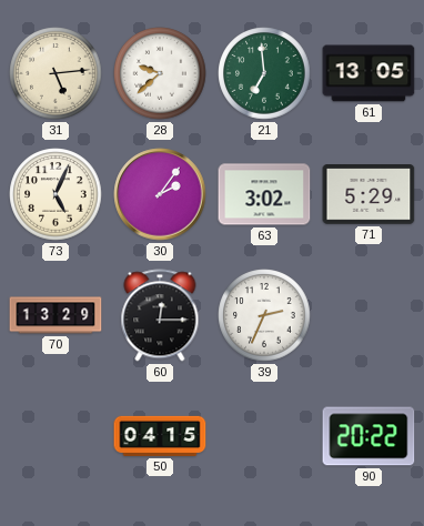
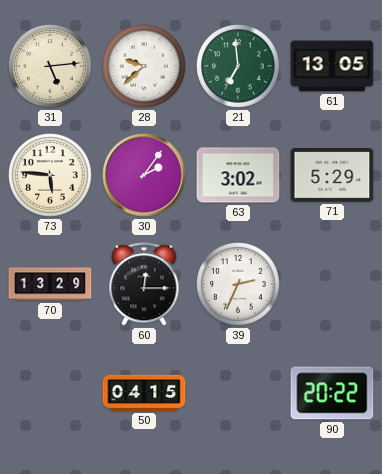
73: 5:04 -> 5:46
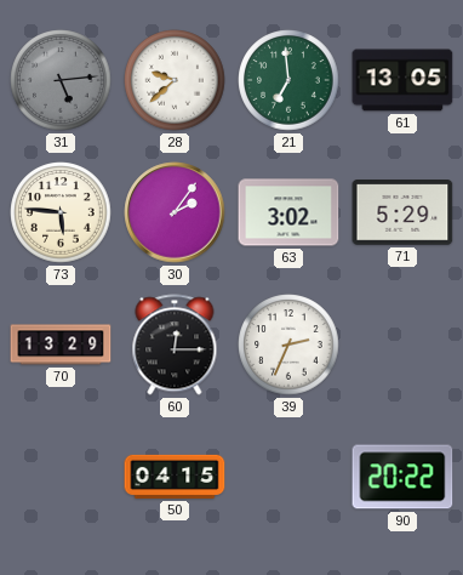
31 dial: cream -> grey
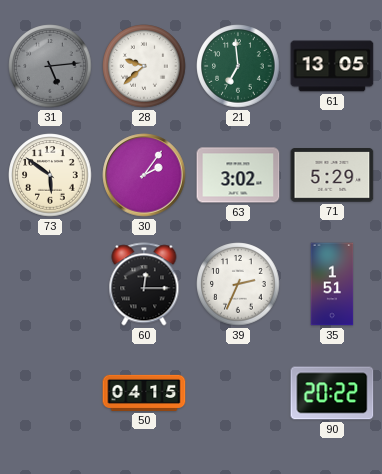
73: 5:46 -> 5:51
70: 13:29 -> none
35: none -> 1:51
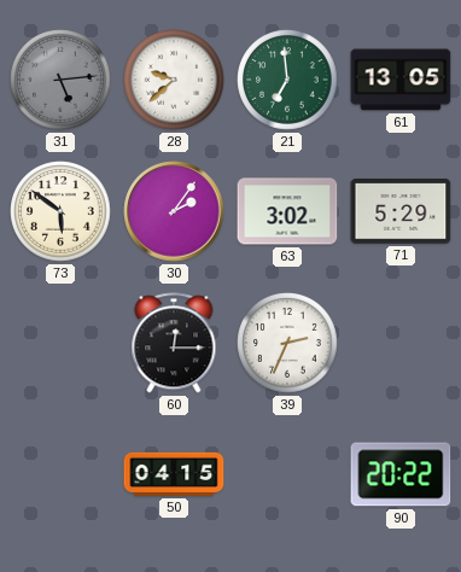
35: 1:51 -> none
